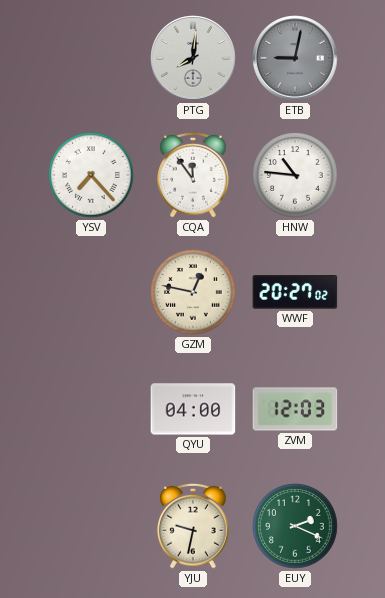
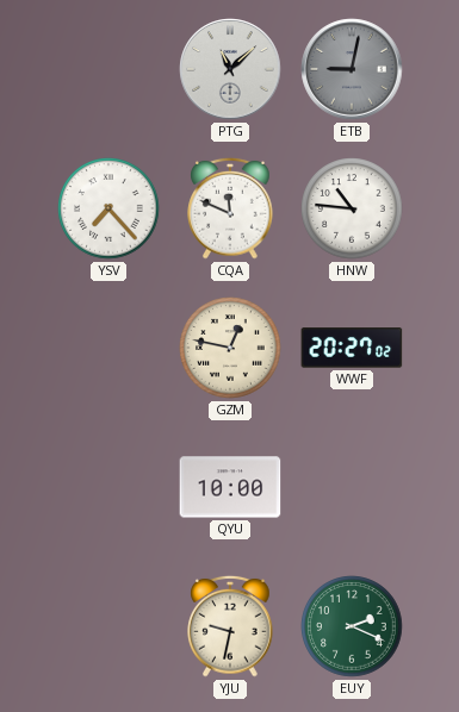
PTG: 8:01 -> 11:08
CQA: 11:54 -> 11:49
QYU: 04:00 -> 10:00
ZVM: 12:03 -> none
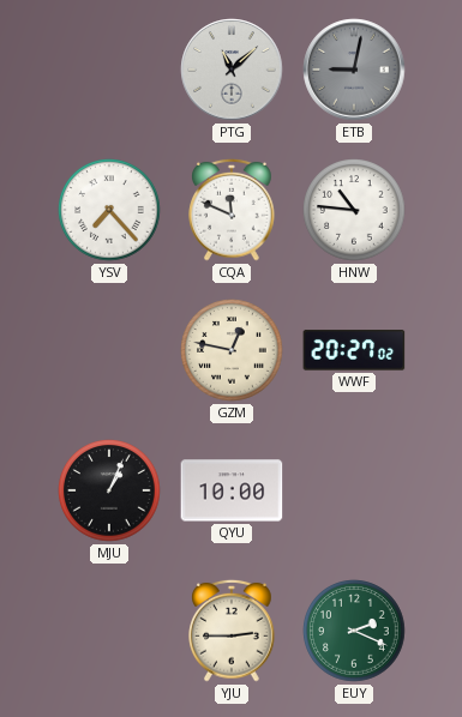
MJU: none -> 1:04
YJU: 9:32 -> 2:45
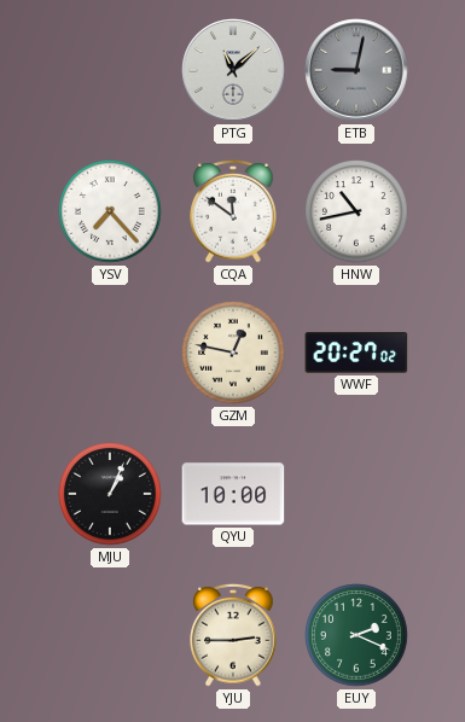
CQA: 11:49 -> 11:51
HNW: 10:46 -> 10:43
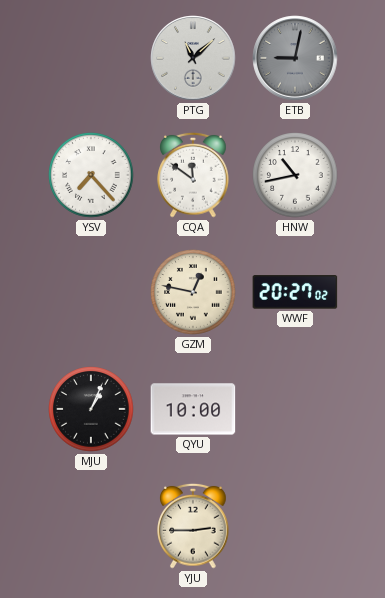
EUY: 2:19 -> none
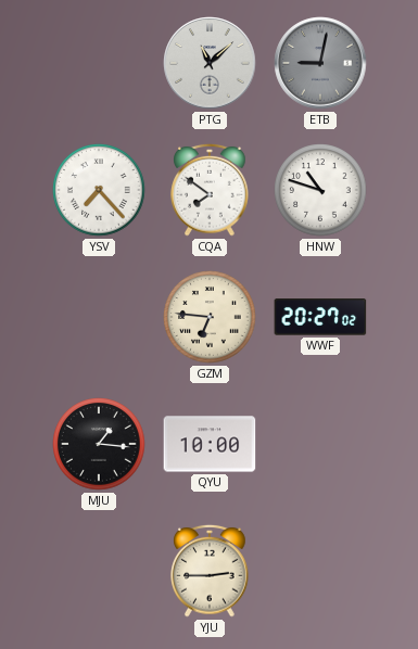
CQA: 11:51 -> 7:51
HNW: 10:43 -> 10:48
GZM: 12:47 -> 6:46
MJU: 1:04 -> 1:16
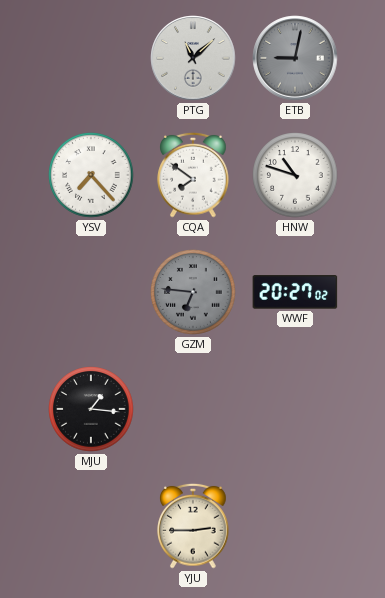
GZM dial: cream -> grey
QYU: 10:00 -> none
